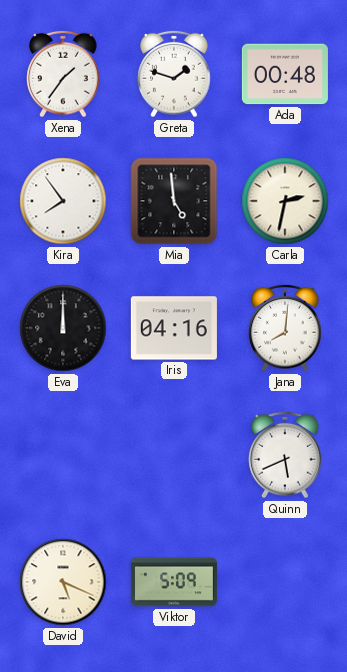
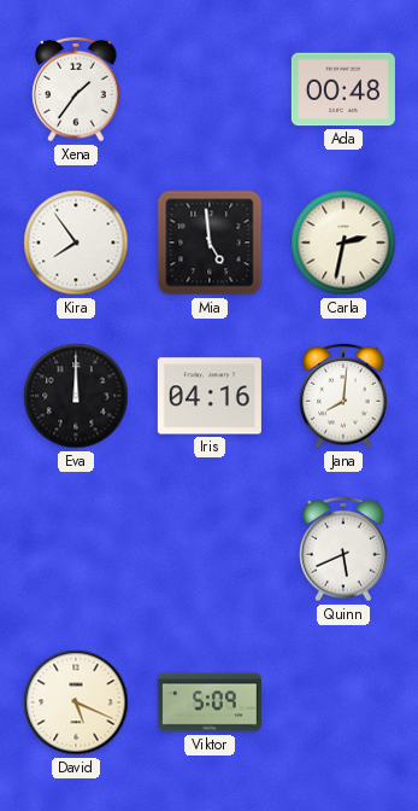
Greta: 1:48 -> none
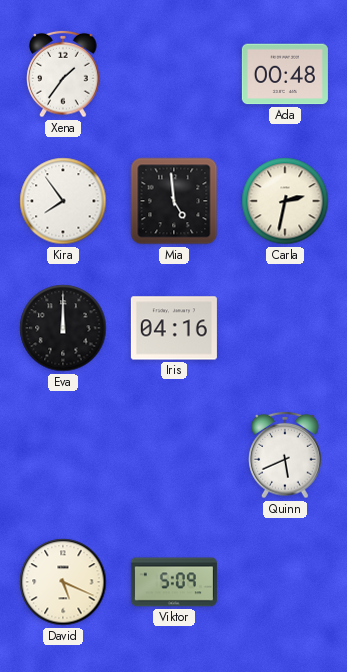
Jana: 8:01 -> none
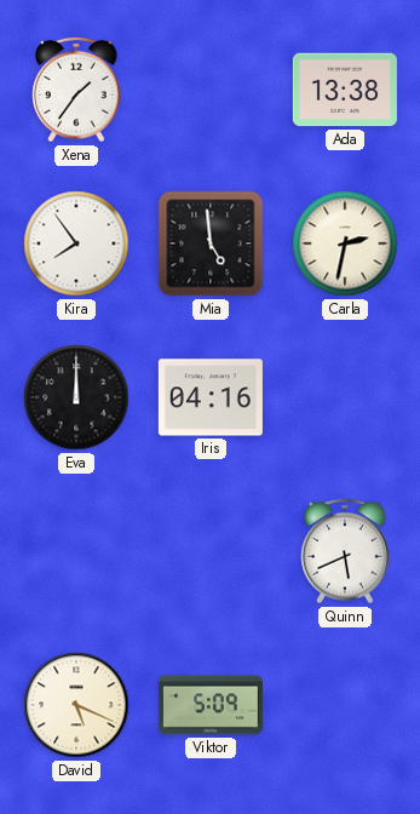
Ada: 00:48 -> 13:38
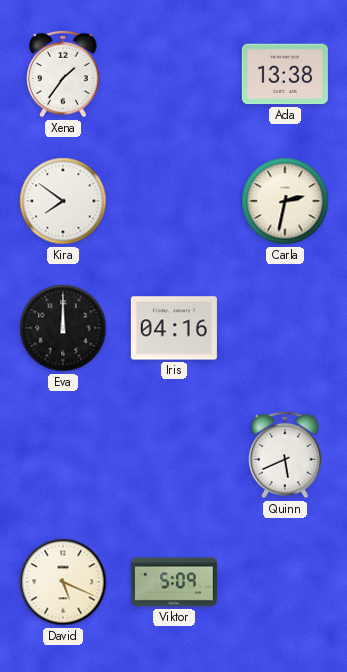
Kira: 7:54 -> 7:51
Mia: 4:59 -> none
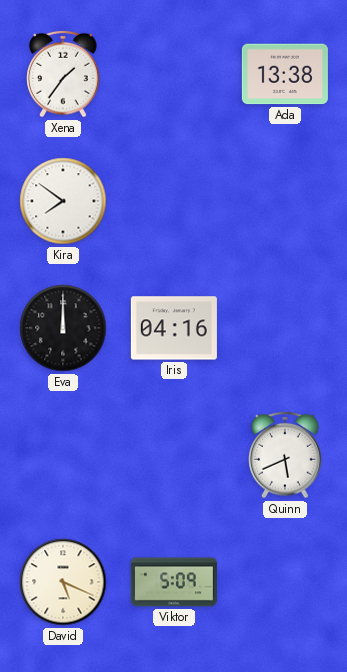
Carla: 2:32 -> none
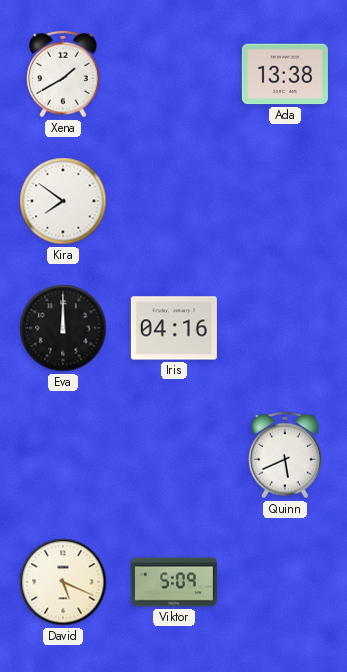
Xena: 1:36 -> 1:40
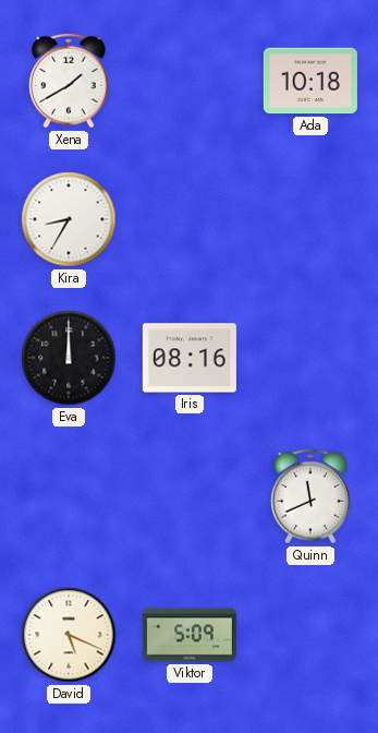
Ada: 13:38 -> 10:18
Kira: 7:51 -> 8:35
Iris: 04:16 -> 08:16
Quinn: 5:41 -> 11:41
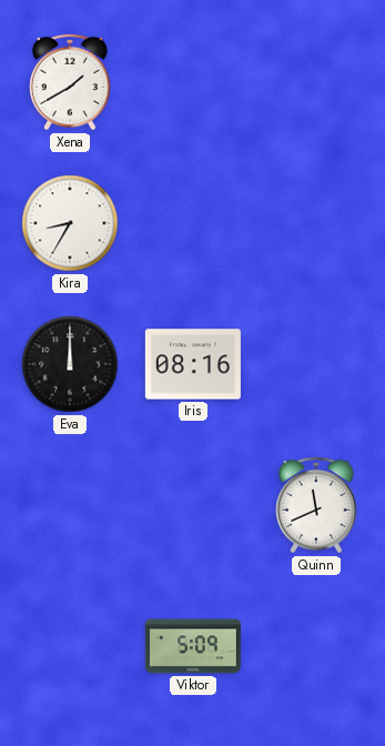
Ada: 10:18 -> none
David: 5:19 -> none
